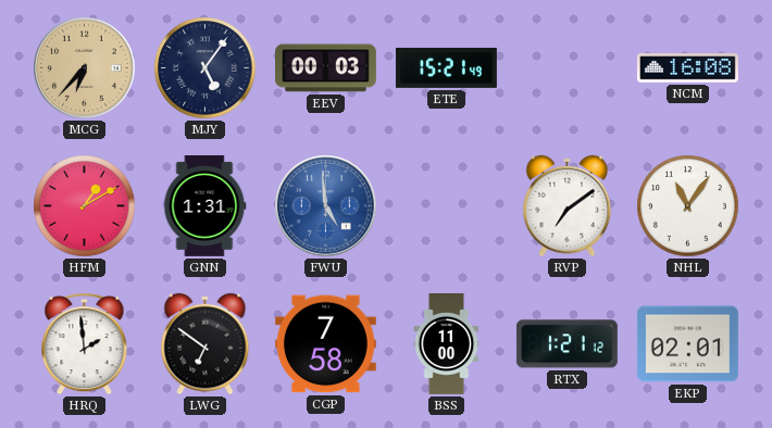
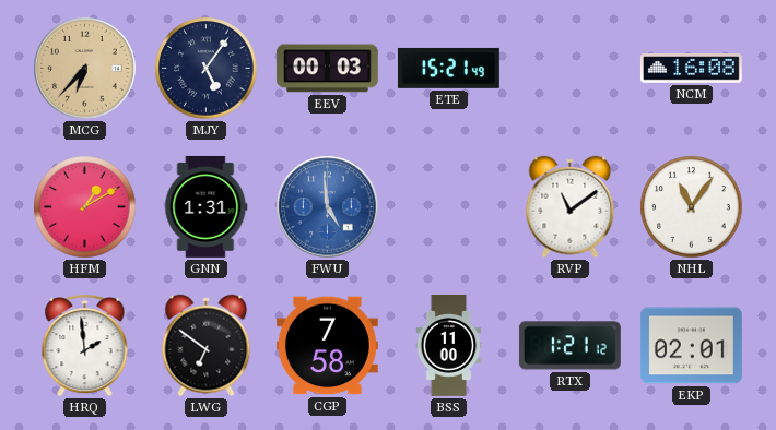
RVP: 7:09 -> 11:09
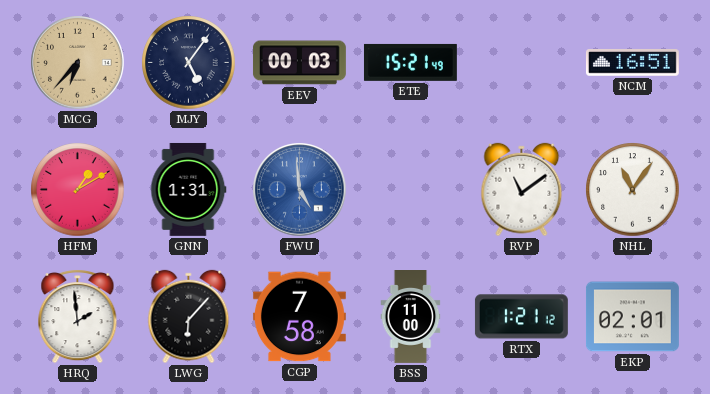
NCM: 16:08 -> 16:51
LWG: 6:51 -> 6:07
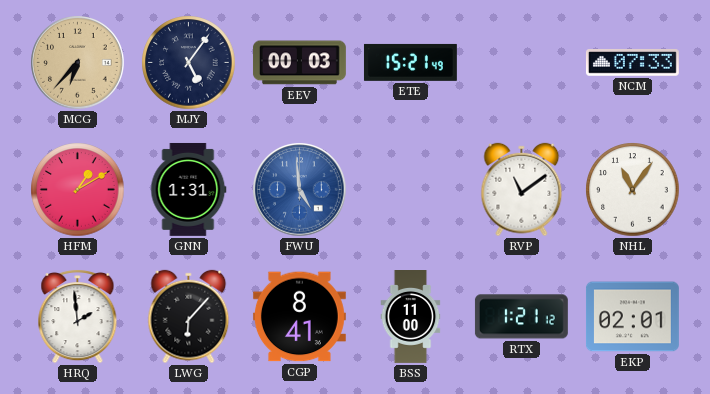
NCM: 16:51 -> 07:33
CGP: 7:58 -> 8:41
